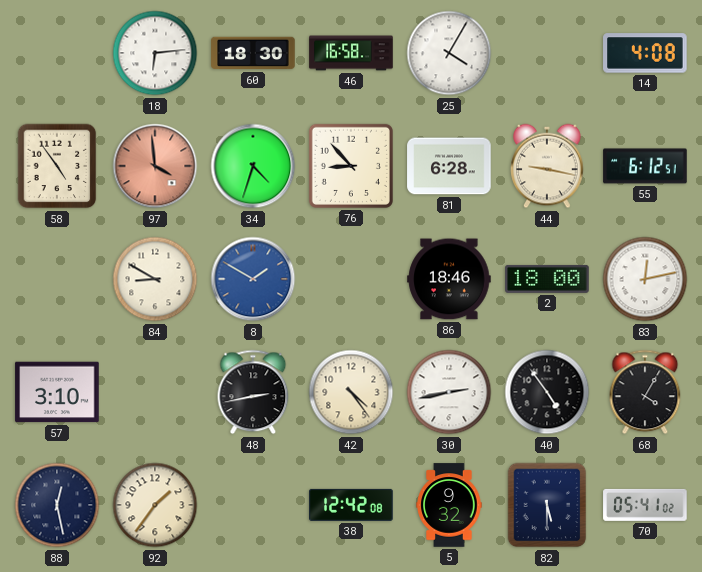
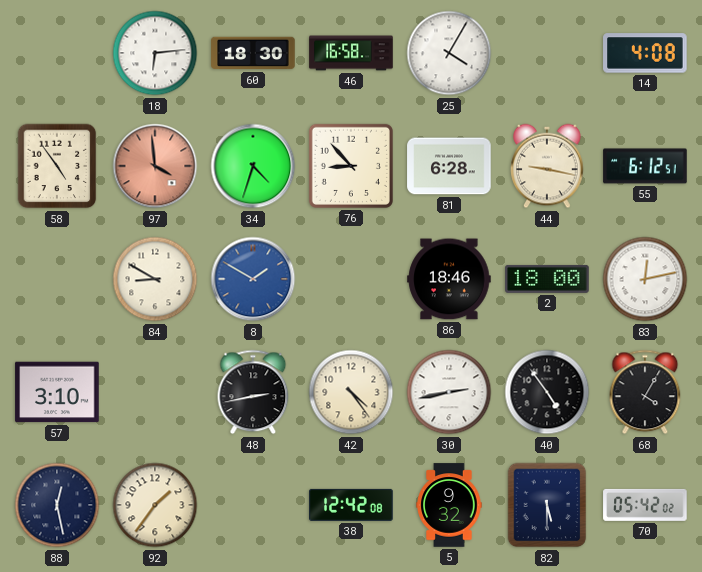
70: 05:41 -> 05:42
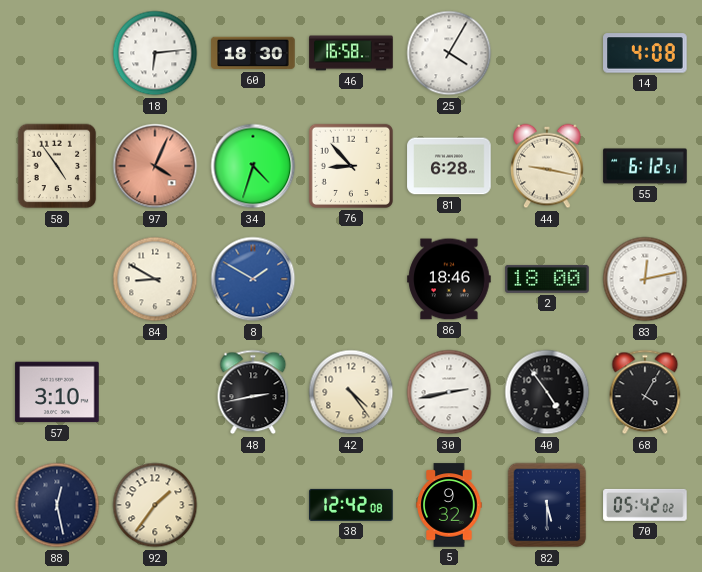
97: 3:59 -> 4:04
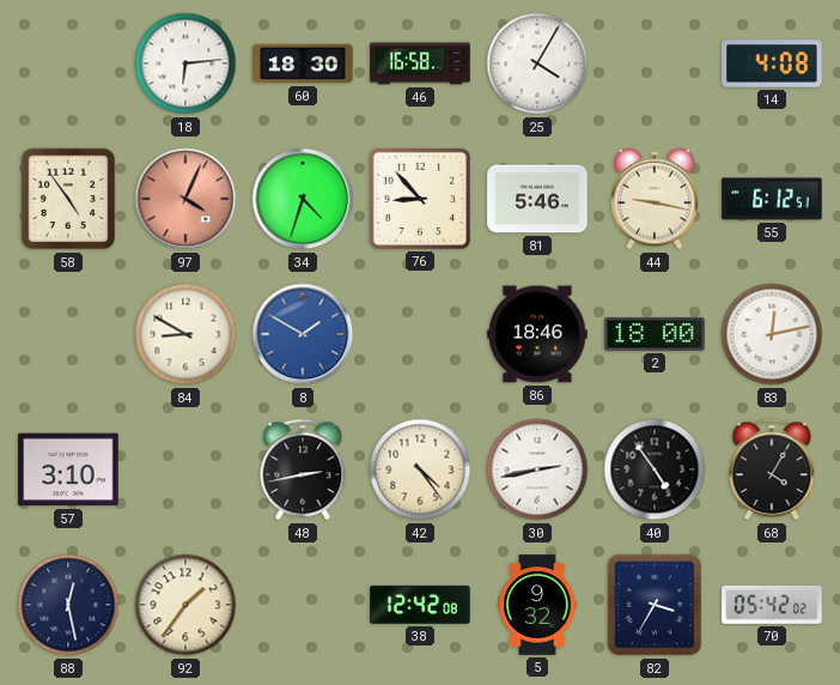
81: 6:28 -> 5:46
82: 5:30 -> 3:35
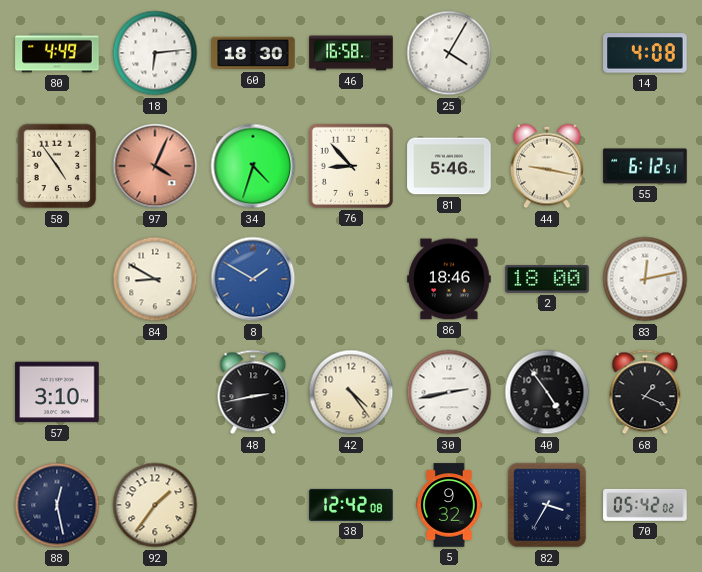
80: none -> 4:49
68: 4:05 -> 1:19
